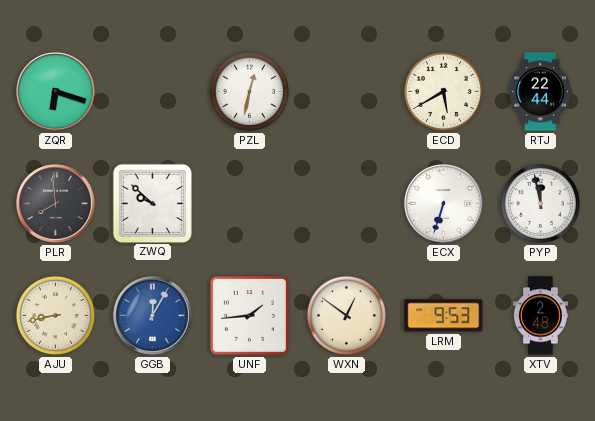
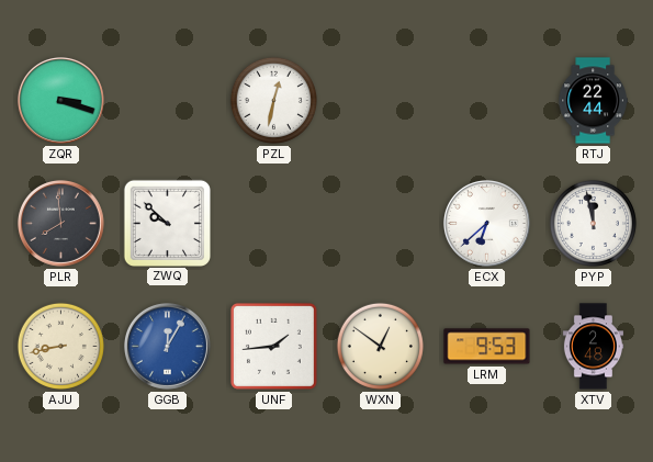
ZQR: 6:18 -> 3:18
ECD: 5:40 -> none
ECX: 6:33 -> 6:38
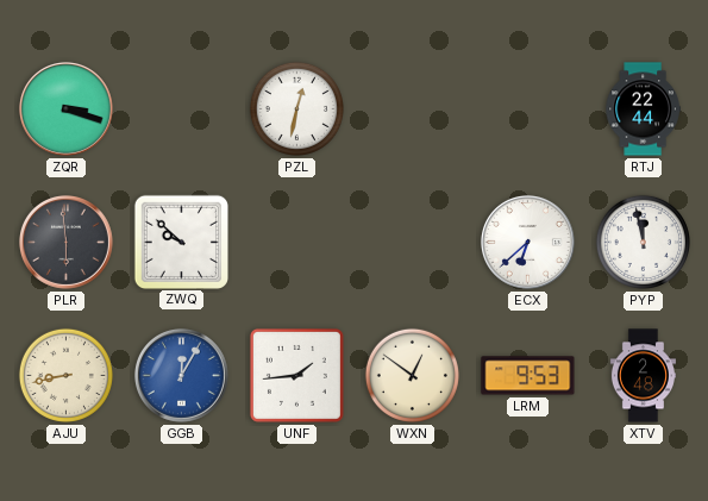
PLR: 7:59 -> 5:59
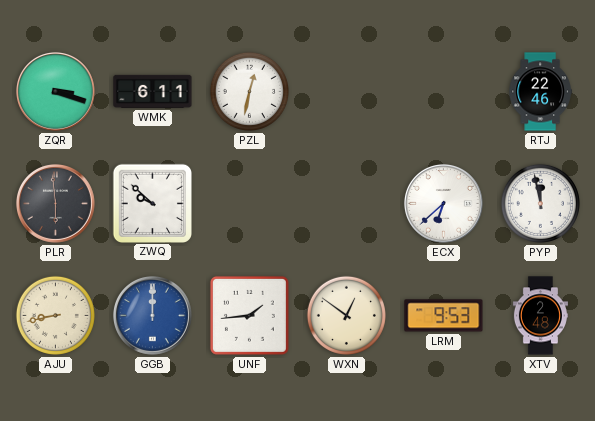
WMK: none -> 6:11
RTJ: 22:44 -> 22:46
GGB: 12:05 -> 12:00
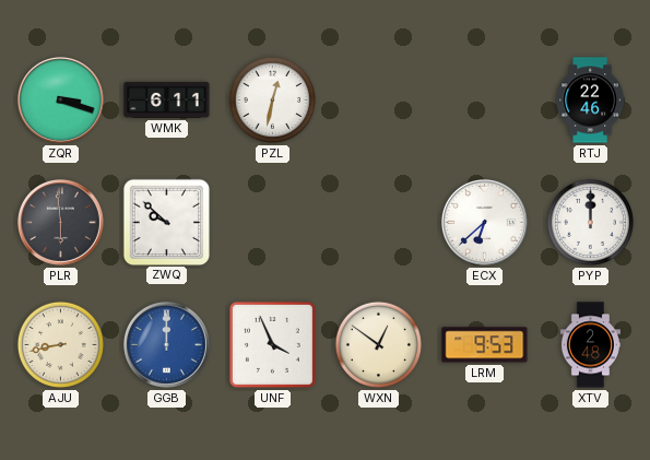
PYP: 11:58 -> 12:00
UNF: 1:44 -> 3:56
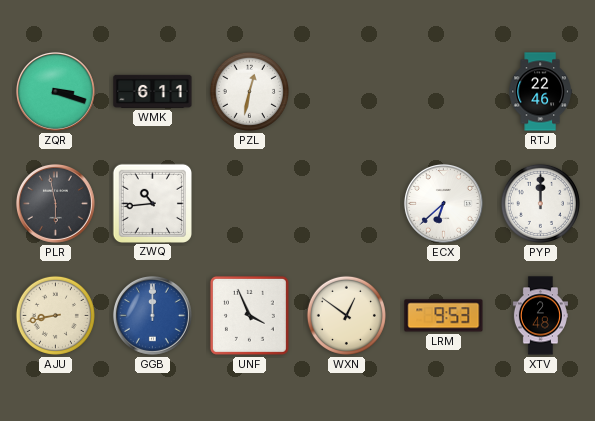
PLR: 5:59 -> 5:58
ZWQ: 9:52 -> 10:44
